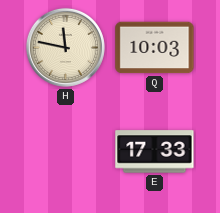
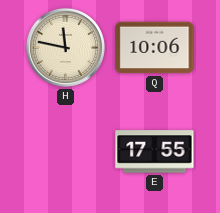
Q: 10:03 -> 10:06
E: 17:33 -> 17:55
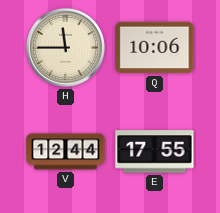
H: 11:47 -> 11:45
V: none -> 12:44
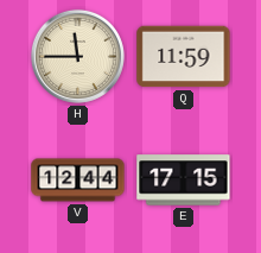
Q: 10:06 -> 11:59
E: 17:55 -> 17:15
